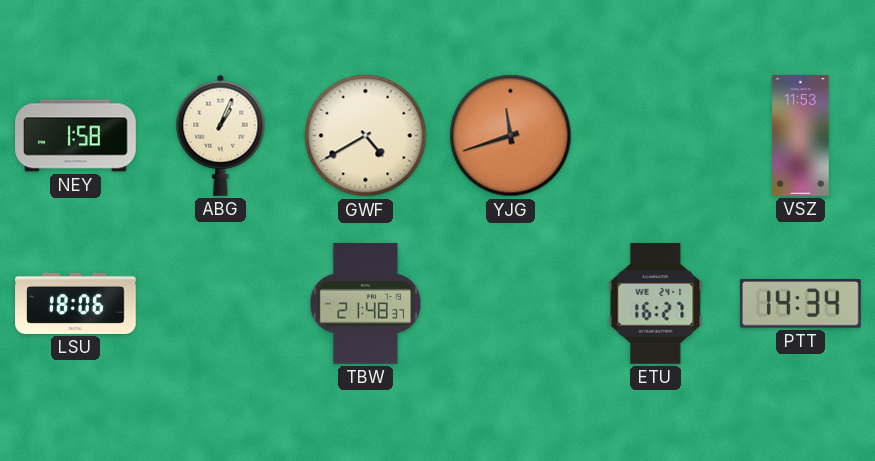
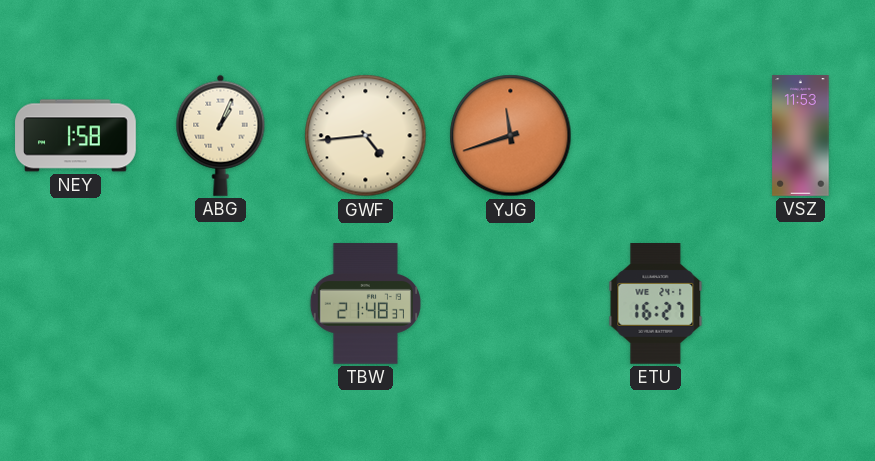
GWF: 4:40 -> 4:44
LSU: 18:06 -> none
PTT: 14:34 -> none
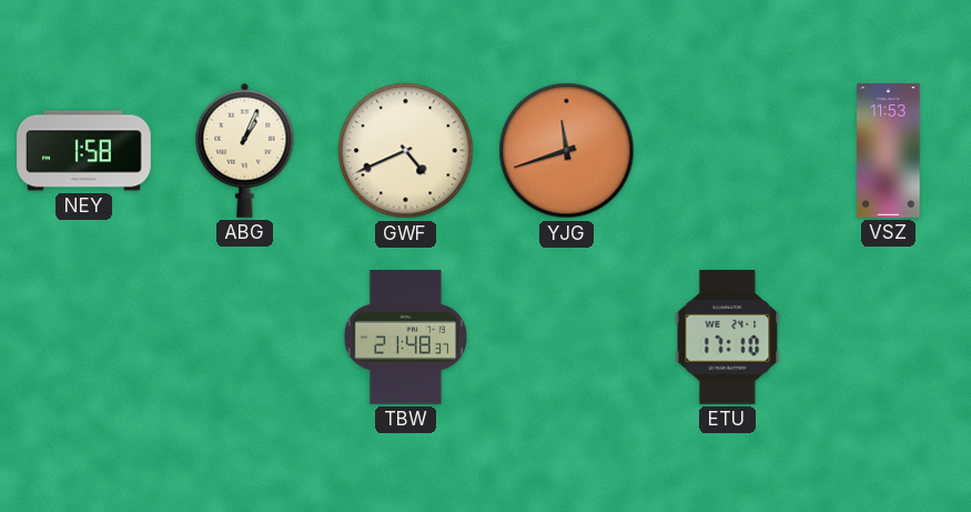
GWF: 4:44 -> 4:41
ETU: 16:27 -> 17:10
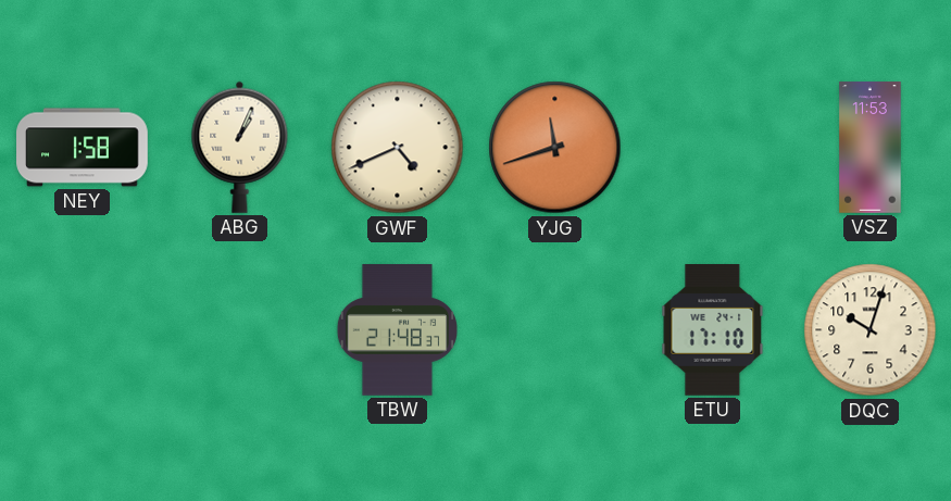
DQC: none -> 10:03
